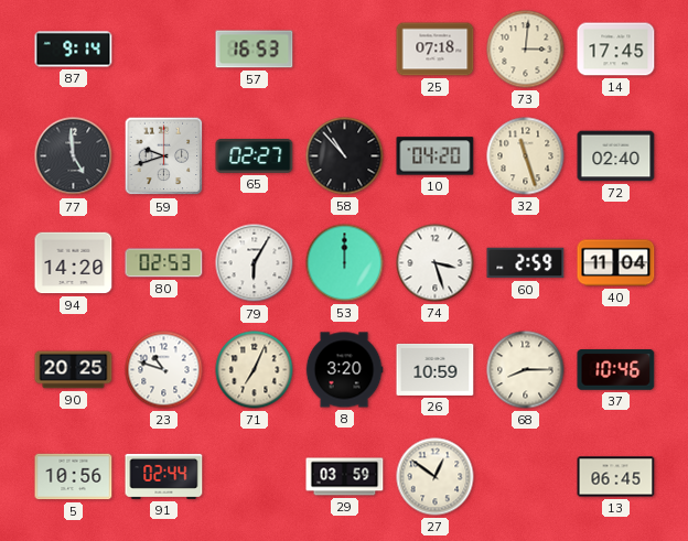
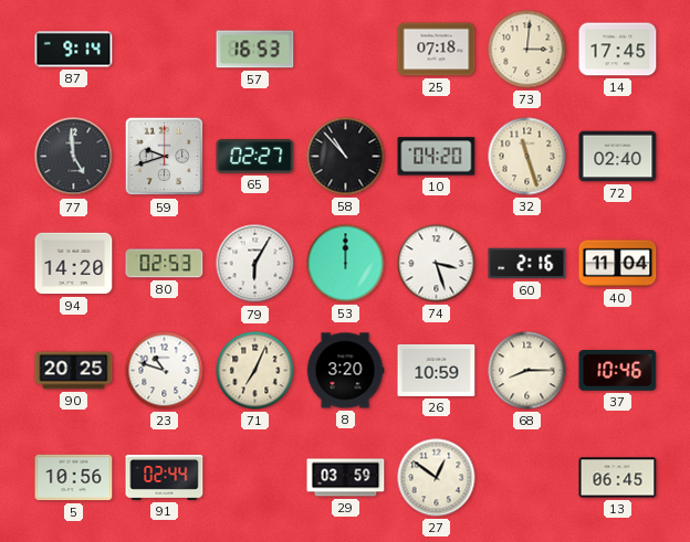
60: 2:59 -> 2:16
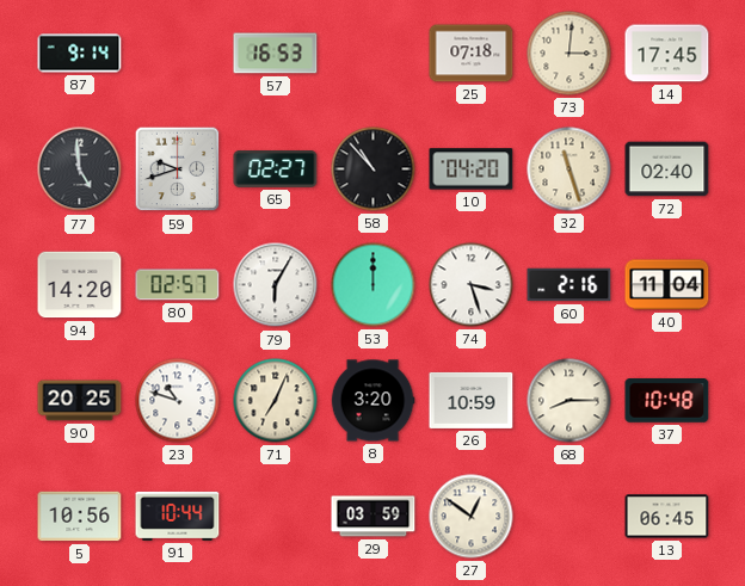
80: 02:53 -> 02:57
37: 10:46 -> 10:48
91: 02:44 -> 10:44
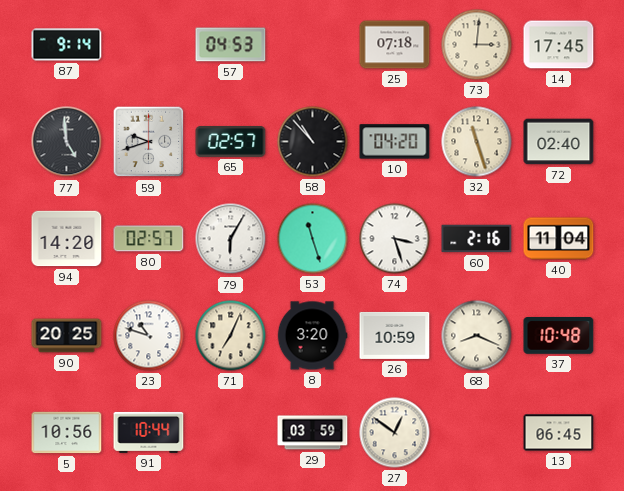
57: 16:53 -> 04:53
65: 02:27 -> 02:57
53: 12:00 -> 11:27
68: 8:15 -> 8:19
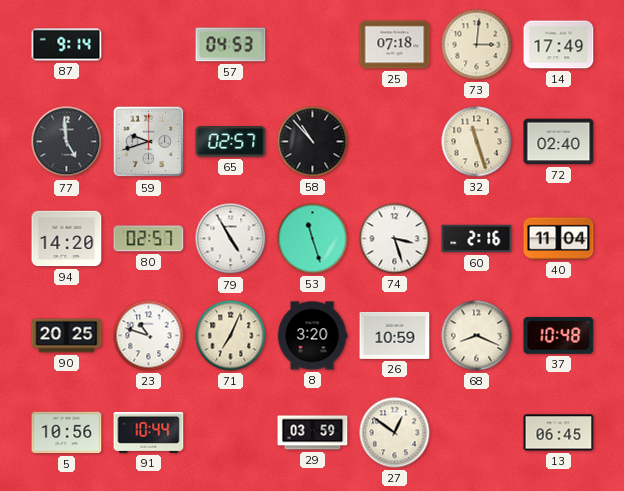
14: 17:45 -> 17:49
10: 04:20 -> none
79: 6:05 -> 4:55
